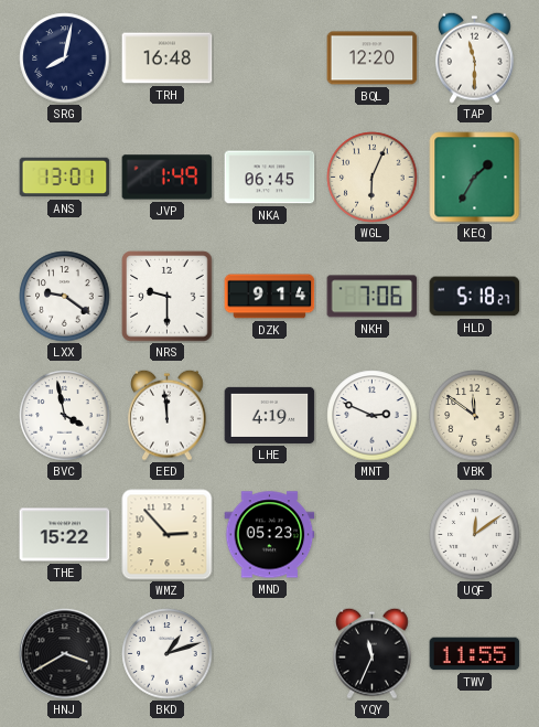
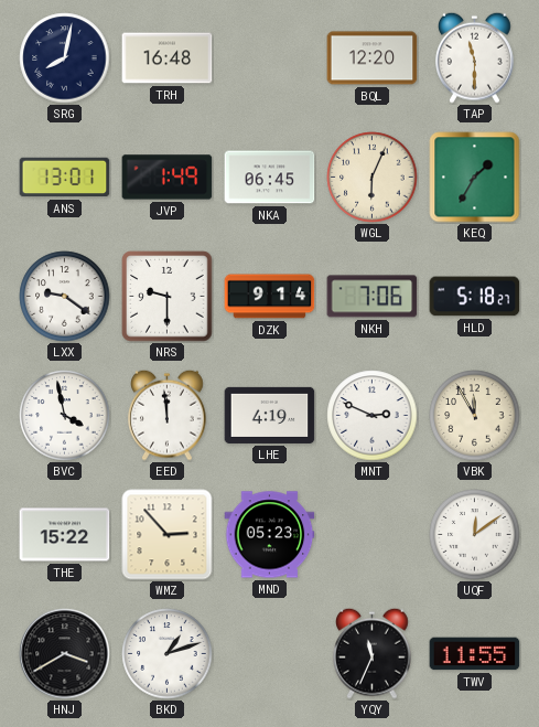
VBK: 11:51 -> 11:55
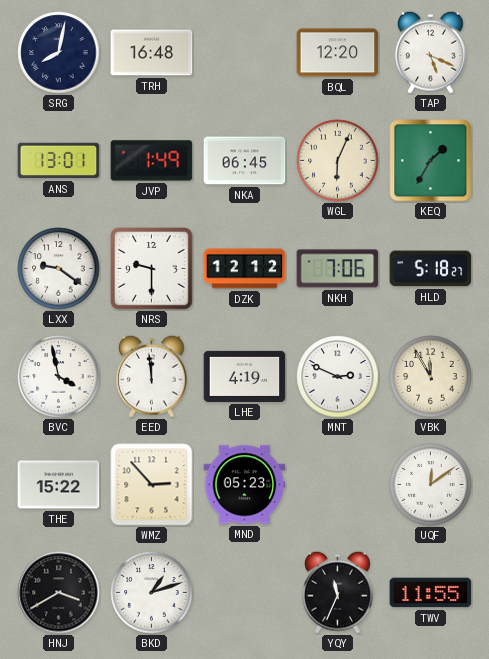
TAP: 11:30 -> 5:19
DZK: 9:14 -> 12:12
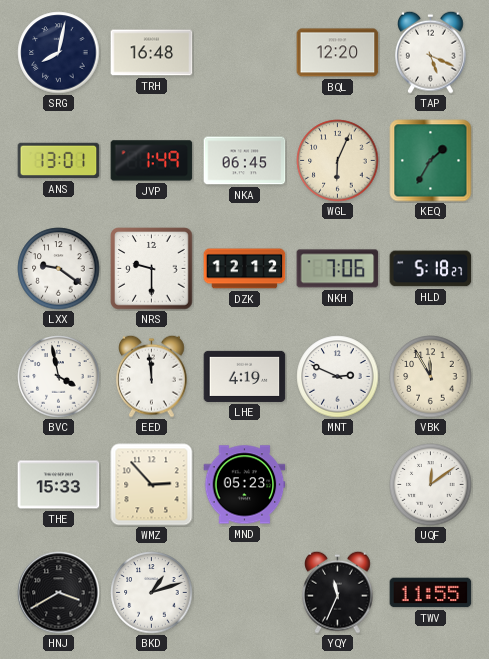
THE: 15:22 -> 15:33
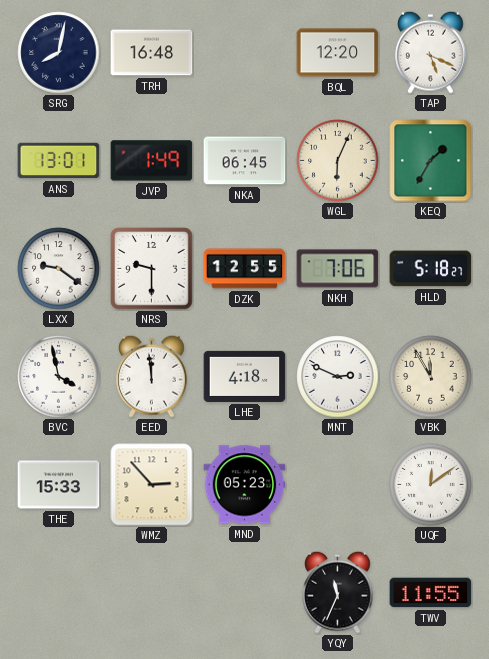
DZK: 12:12 -> 12:55
LHE: 4:19 -> 4:18
HNJ: 3:40 -> none
BKD: 1:12 -> none
